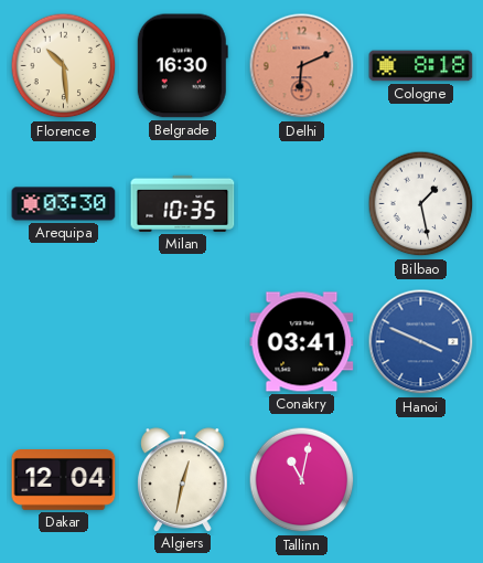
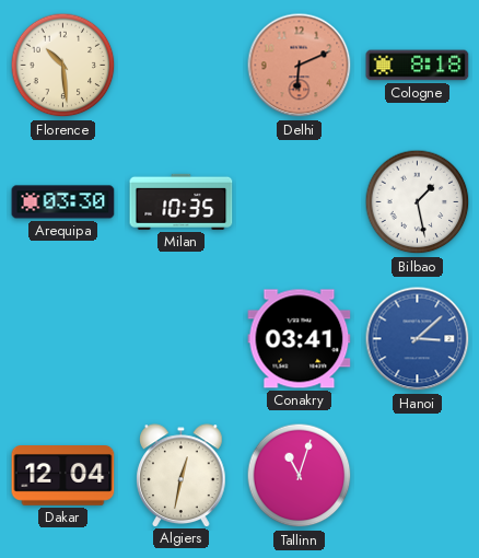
Belgrade: 16:30 -> none
Hanoi: 3:49 -> 3:08
Tallinn: 11:02 -> 11:03
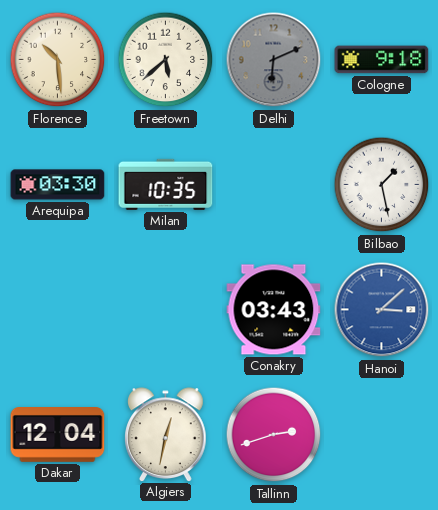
Freetown: none -> 5:38
Delhi dial: salmon -> grey
Cologne: 8:18 -> 9:18
Conakry: 03:41 -> 03:43
Tallinn: 11:03 -> 2:42
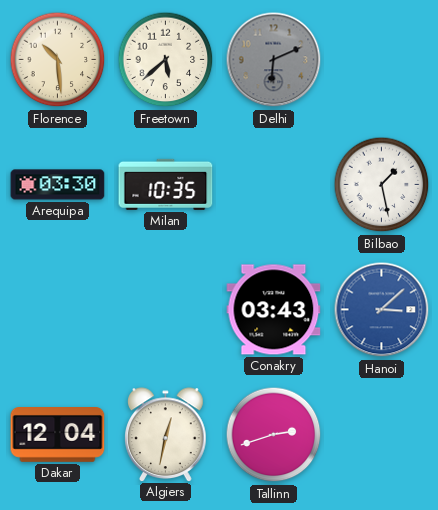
Cologne: 9:18 -> none
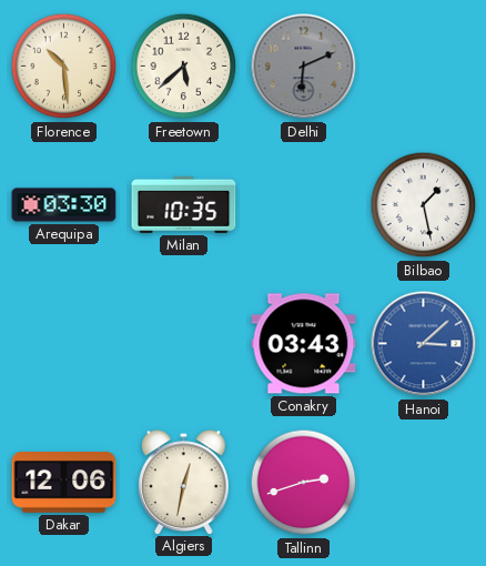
Dakar: 12:04 -> 12:06
